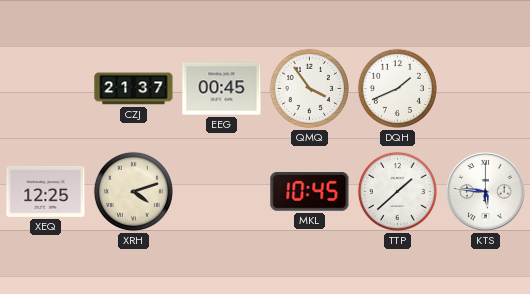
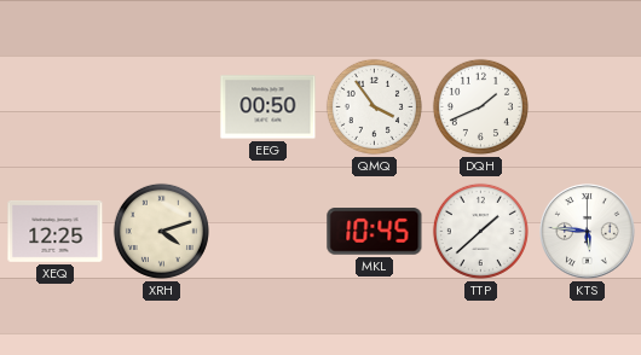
CZJ: 21:37 -> none
EEG: 00:45 -> 00:50
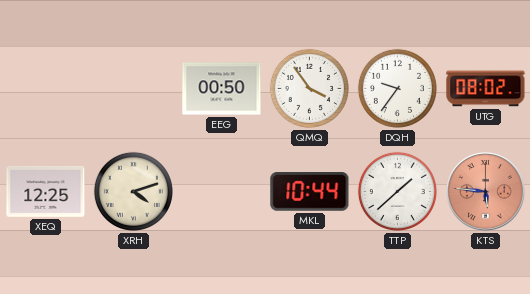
DQH: 1:41 -> 9:36
UTG: none -> 08:02
MKL: 10:45 -> 10:44
KTS dial: white -> salmon
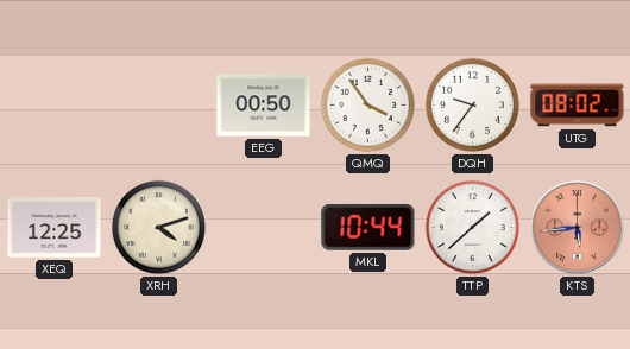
KTS: 5:46 -> 5:44
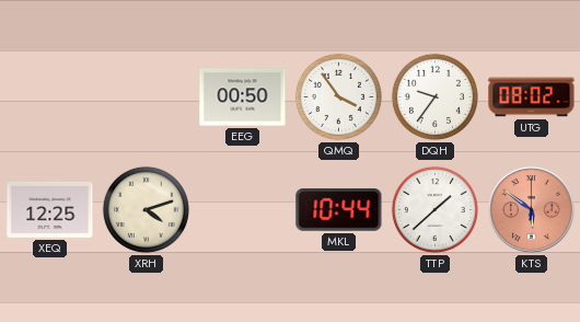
KTS: 5:44 -> 5:51
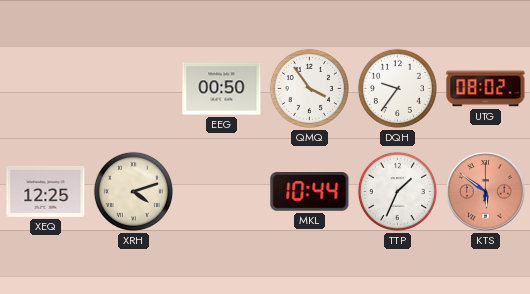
TTP: 1:38 -> 1:34
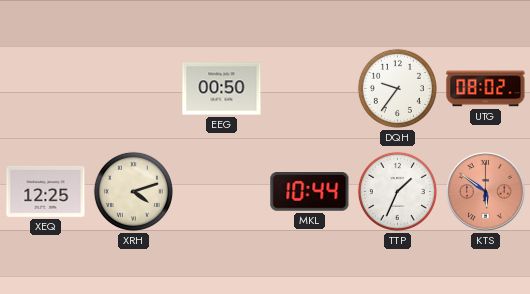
QMQ: 3:54 -> none
